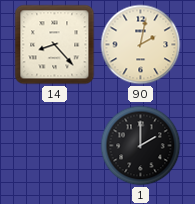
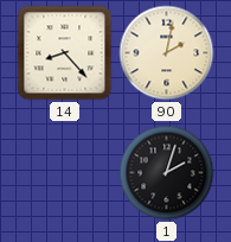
1: 2:00 -> 2:03
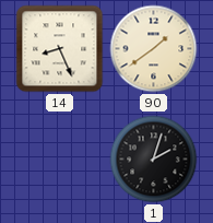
14: 8:23 -> 8:26
90: 2:02 -> 1:39
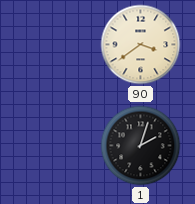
14: 8:26 -> none
90: 1:39 -> 3:39
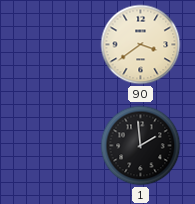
1: 2:03 -> 1:59
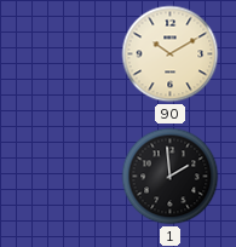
90: 3:39 -> 10:10
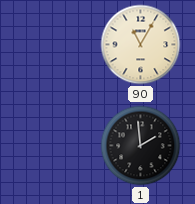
90: 10:10 -> 11:05
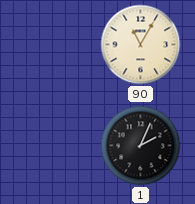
1: 1:59 -> 2:04
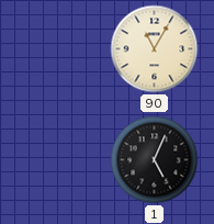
1: 2:04 -> 5:04
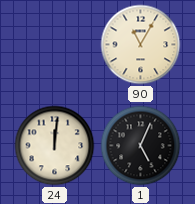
24: none -> 12:01
